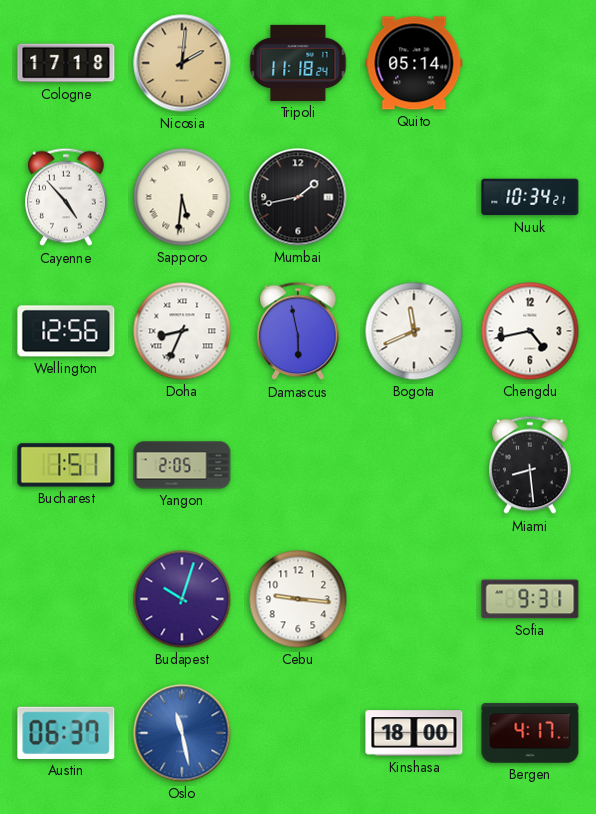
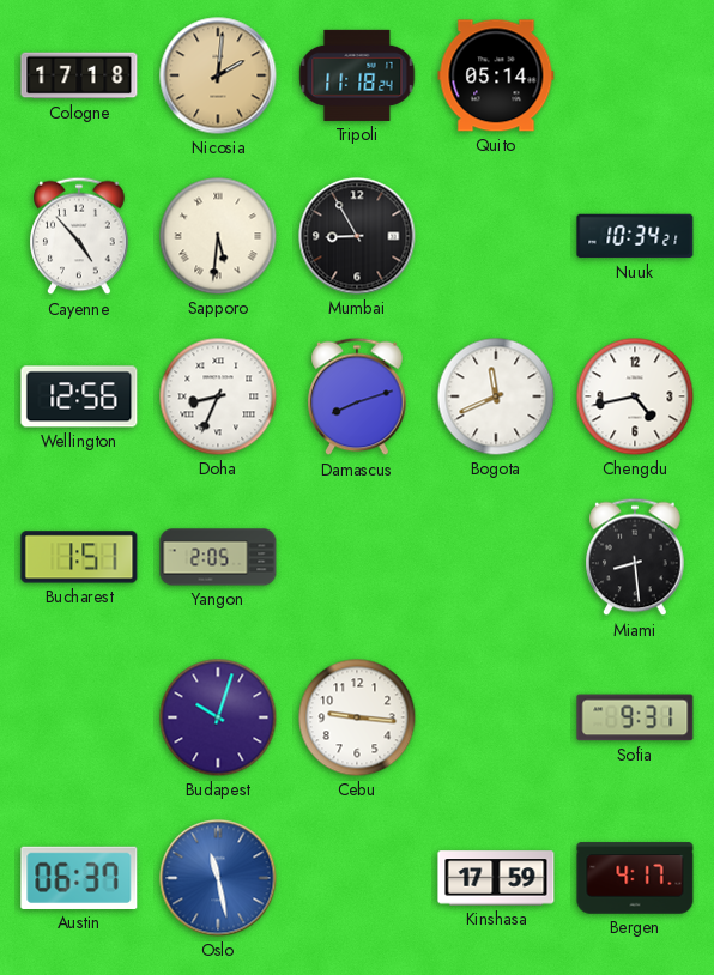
Mumbai: 1:43 -> 8:55
Damascus: 5:58 -> 8:12
Kinshasa: 18:00 -> 17:59
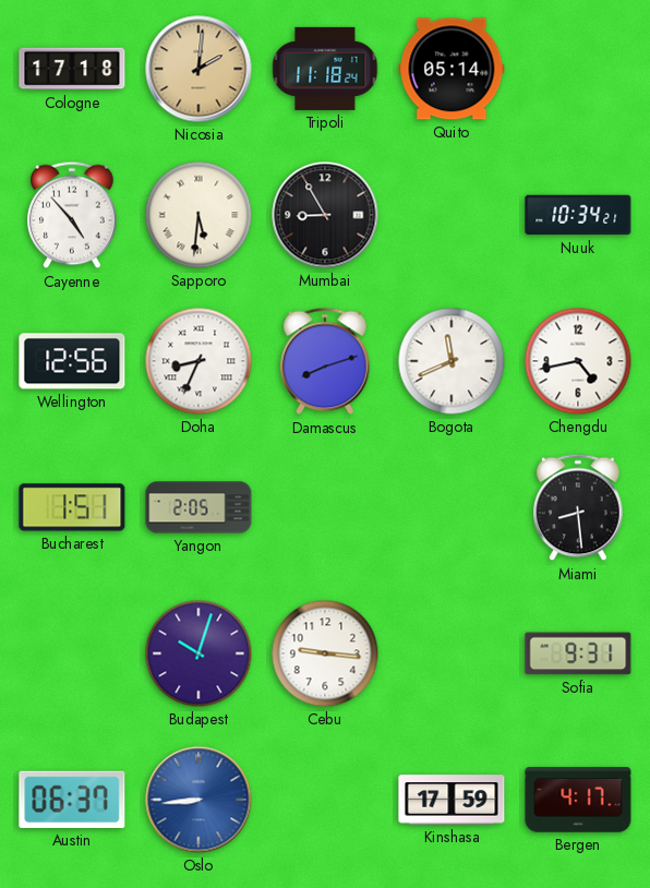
Oslo: 11:28 -> 8:44
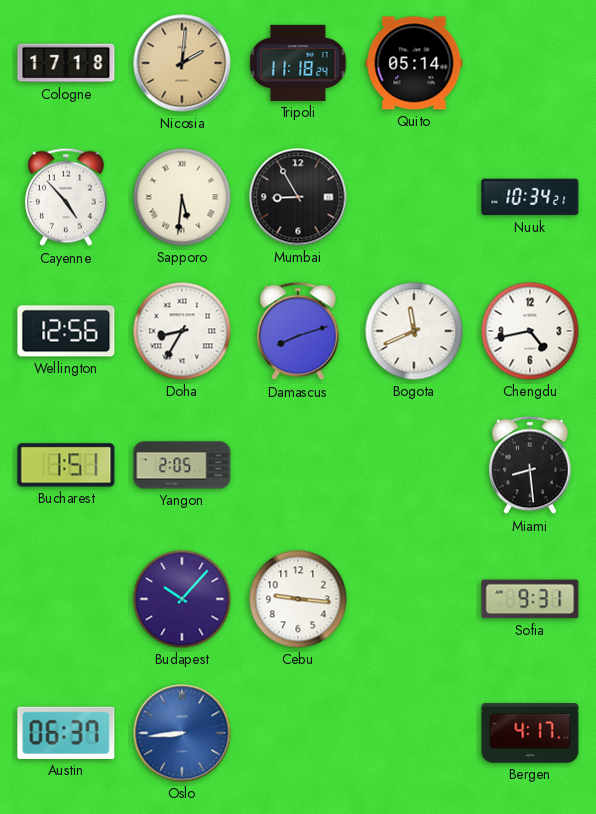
Doha: 8:34 -> 8:35
Budapest: 10:03 -> 10:07
Kinshasa: 17:59 -> none
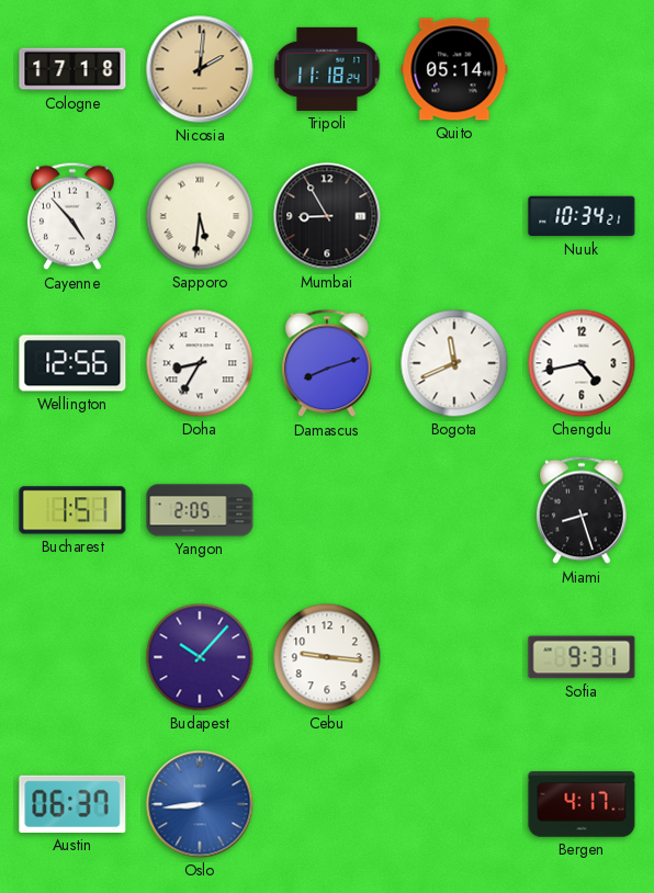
Miami: 8:29 -> 8:27
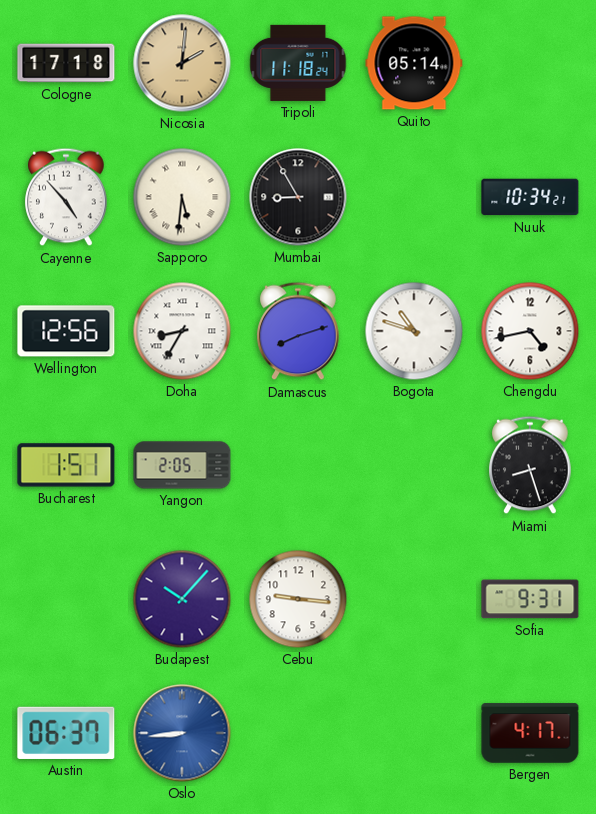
Bogota: 11:41 -> 10:48
